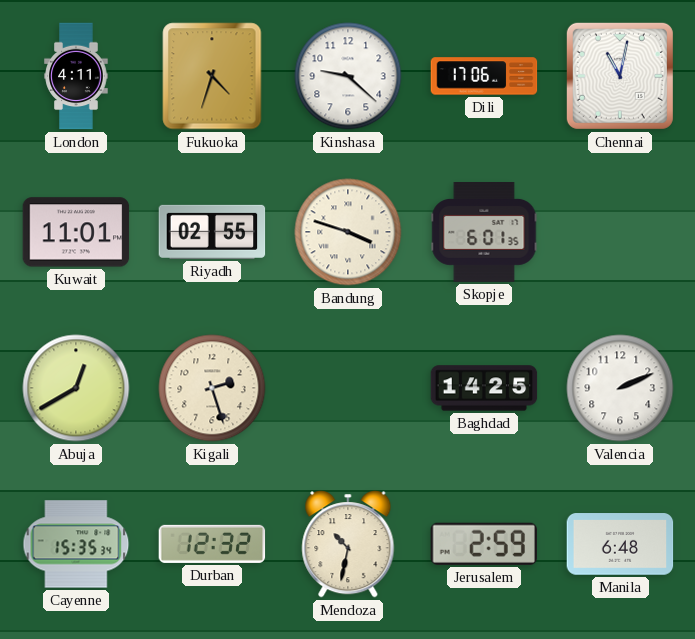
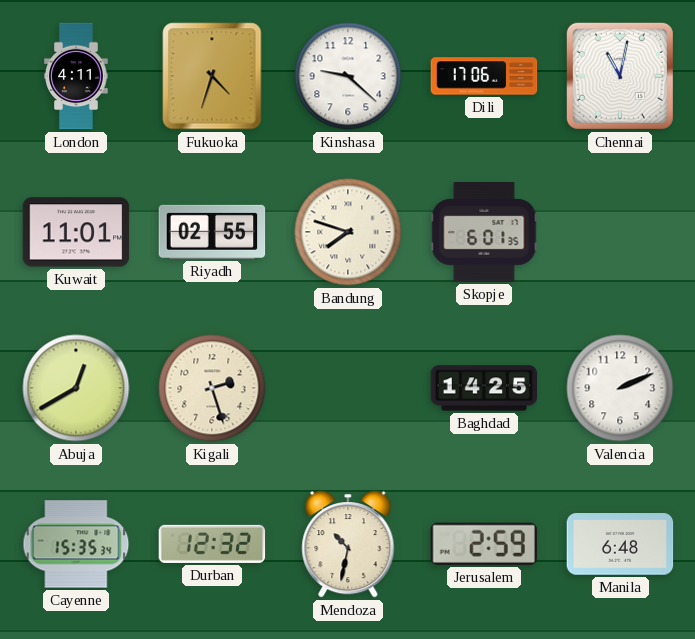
Bandung: 3:48 -> 7:48
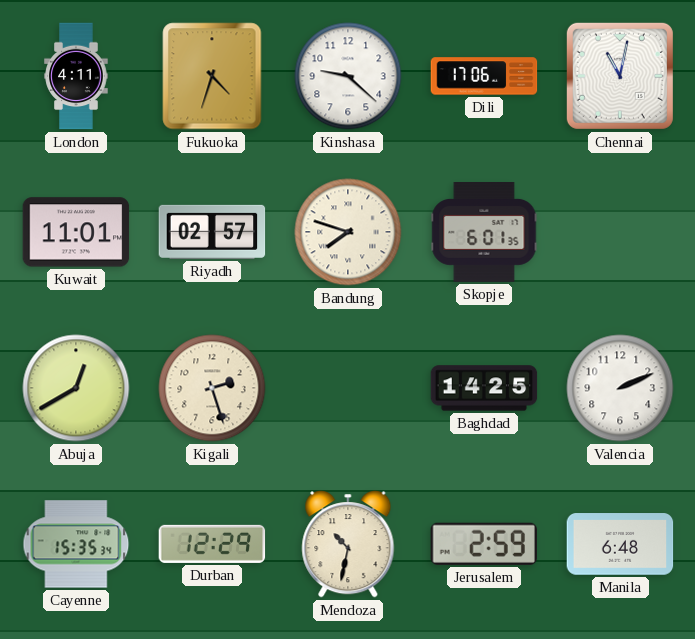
Riyadh: 02:55 -> 02:57
Durban: 12:32 -> 12:29
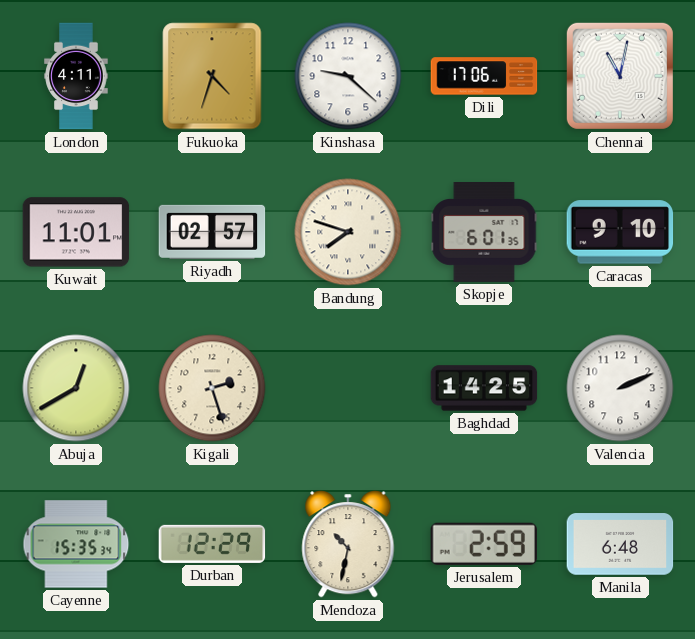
Caracas: none -> 9:10
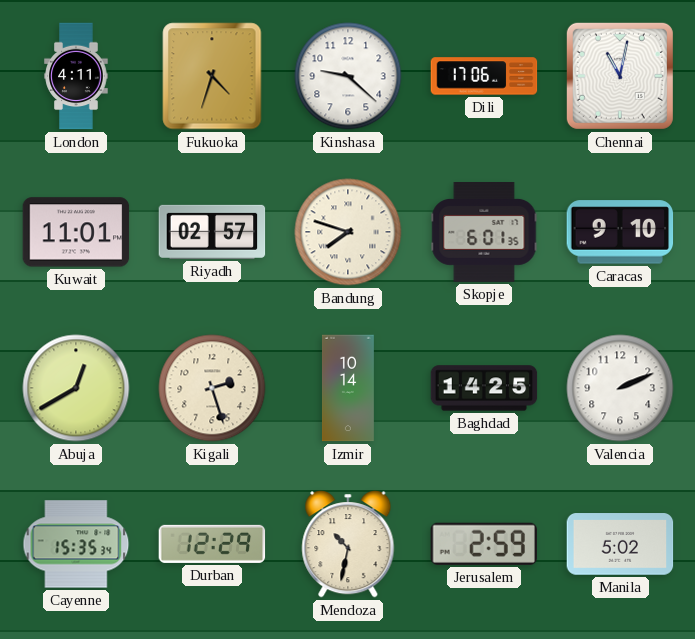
Izmir: none -> 10:14
Manila: 6:48 -> 5:02
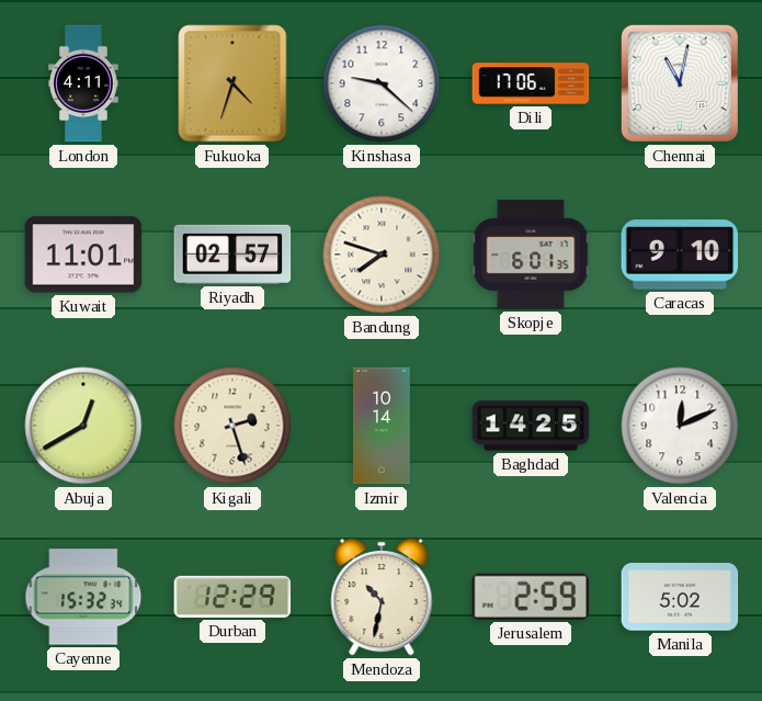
Valencia: 2:11 -> 12:11
Cayenne: 15:35 -> 15:32
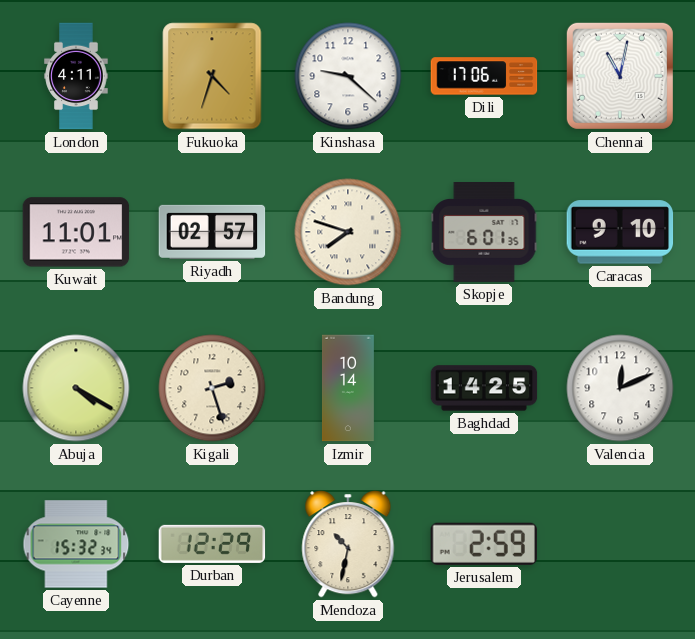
Abuja: 12:40 -> 4:20
Manila: 5:02 -> none
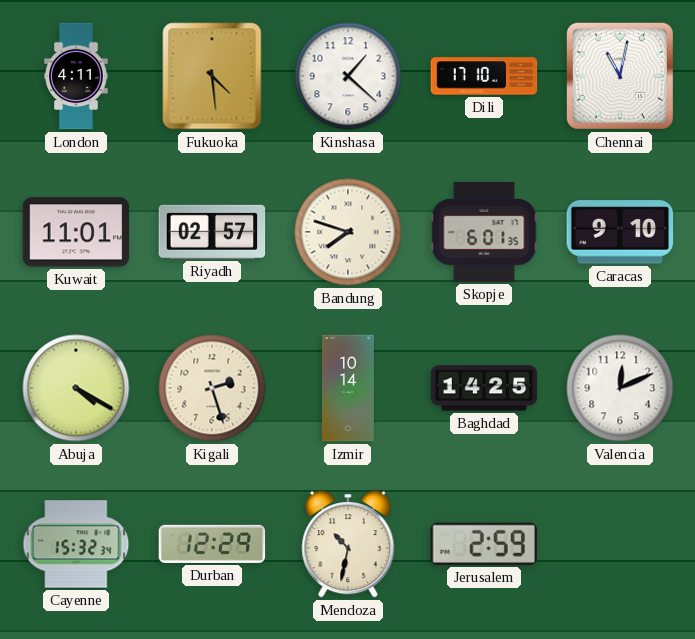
Fukuoka: 4:33 -> 4:29
Kinshasa: 9:22 -> 1:22
Dili: 17:06 -> 17:10
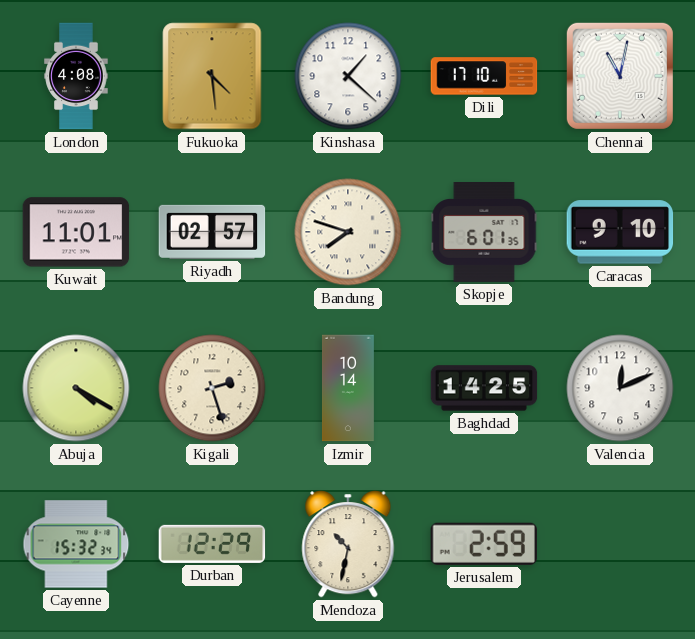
London: 4:11 -> 4:08
